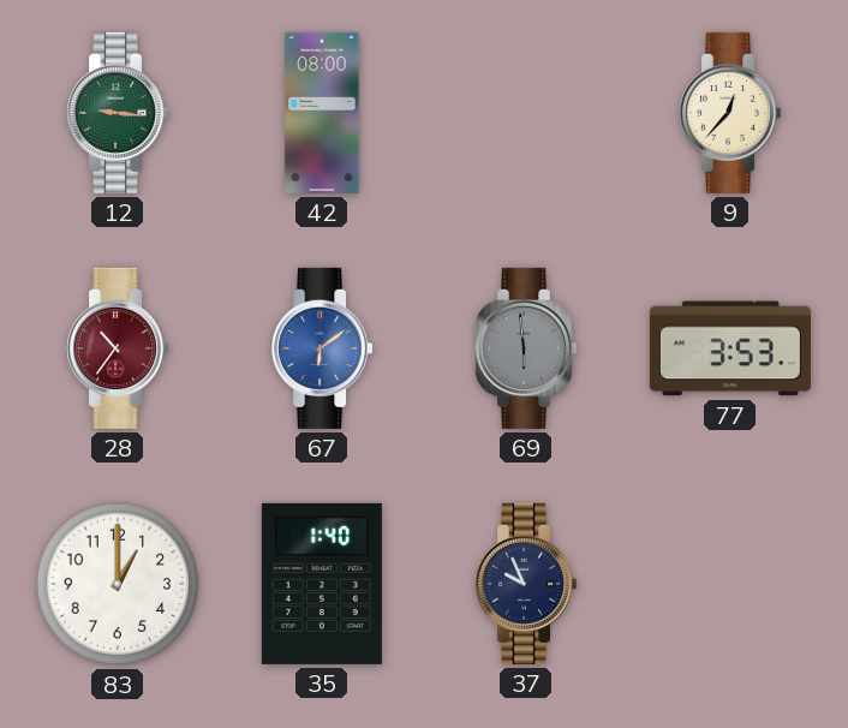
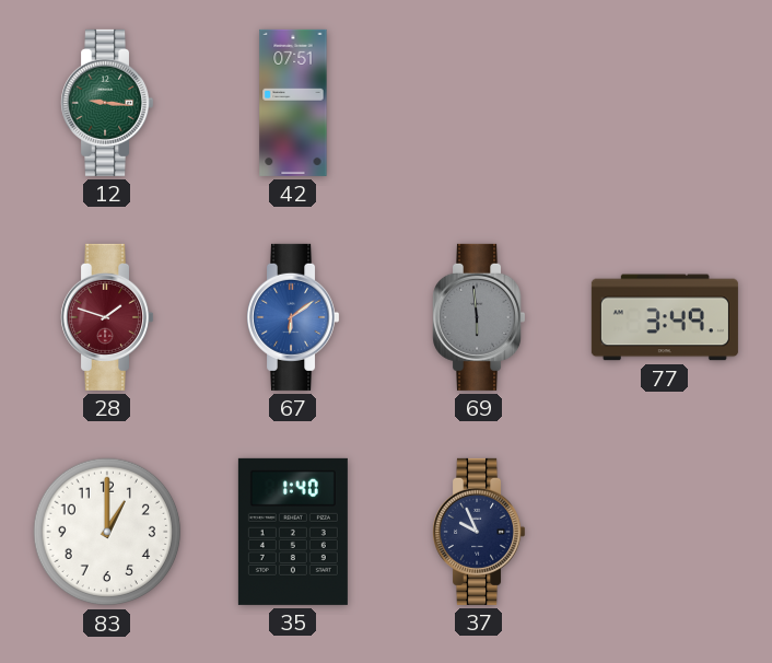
42: 08:00 -> 07:51
9: 12:37 -> none
28: 10:36 -> 1:48
77: 3:53 -> 3:49
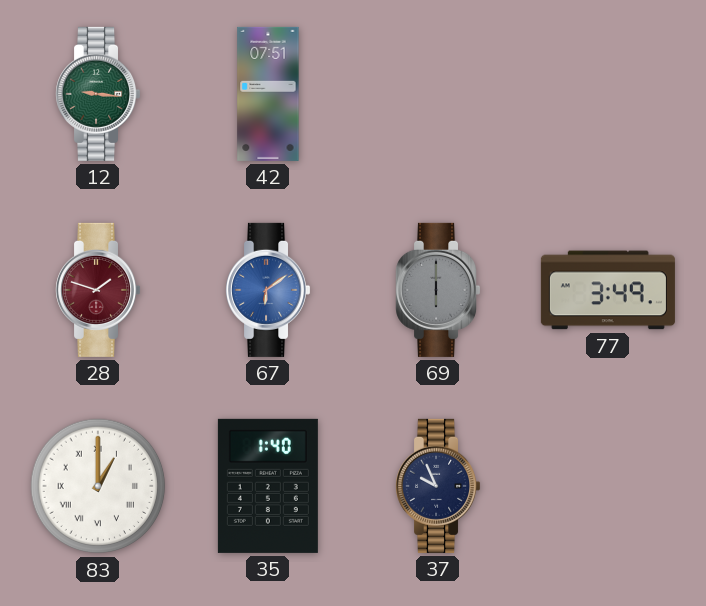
69: 5:59 -> 6:00
83 numerals: Arabic -> Roman
